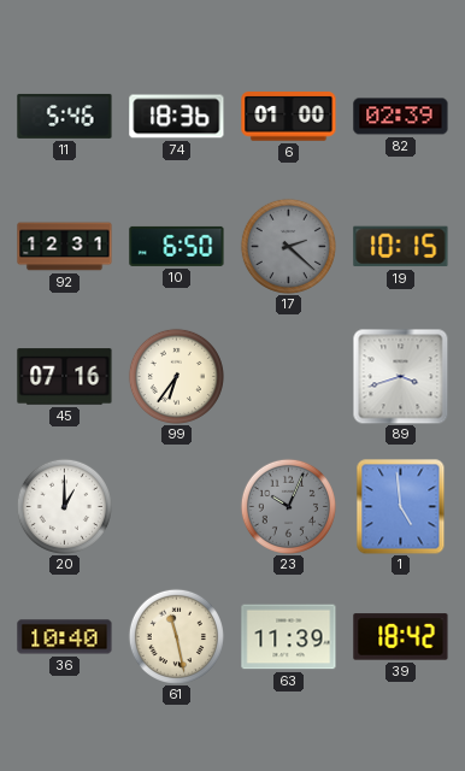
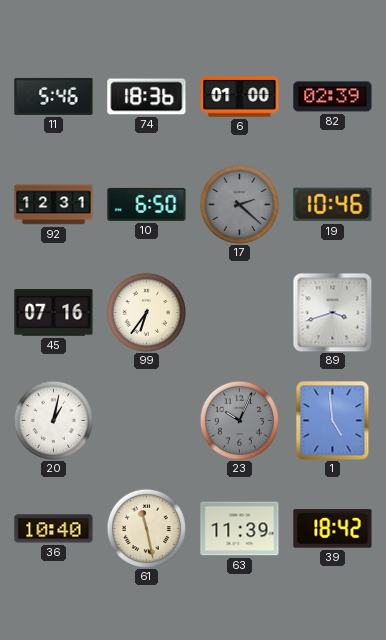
19: 10:15 -> 10:46
20: 1:00 -> 1:02
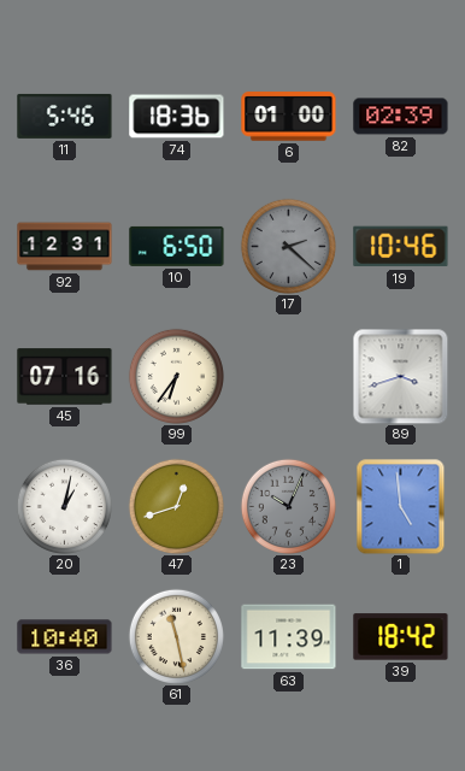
47: none -> 12:42
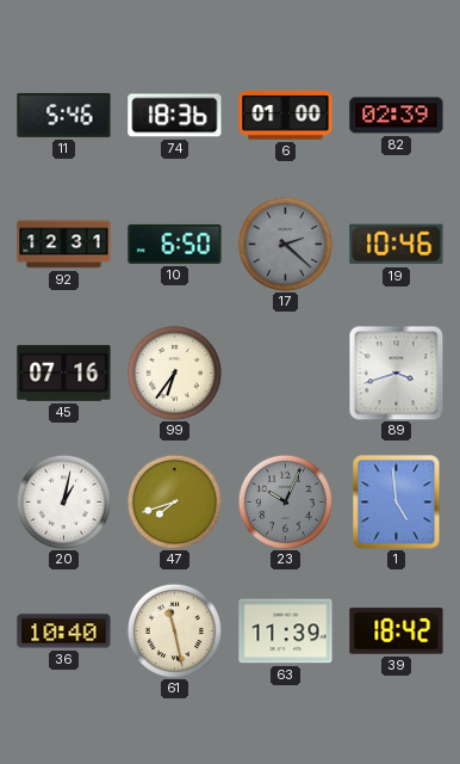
47: 12:42 -> 7:42
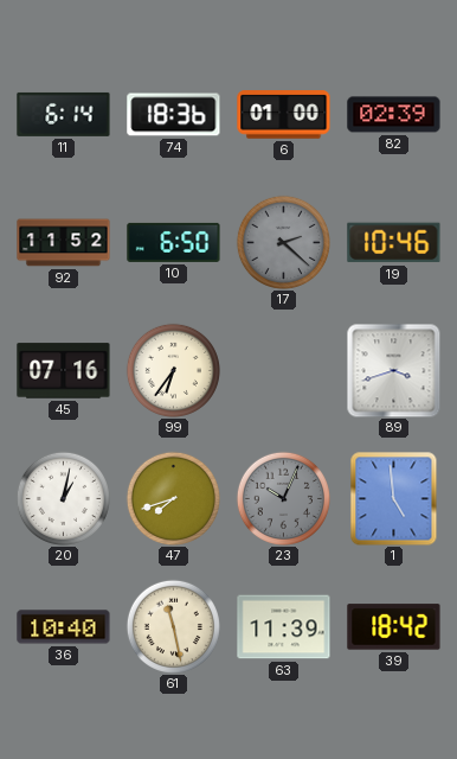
11: 5:46 -> 6:14
92: 12:31 -> 11:52
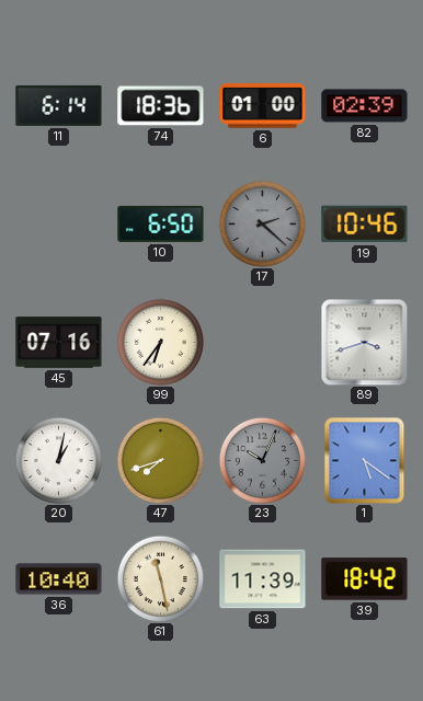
92: 11:52 -> none
1: 4:59 -> 5:21
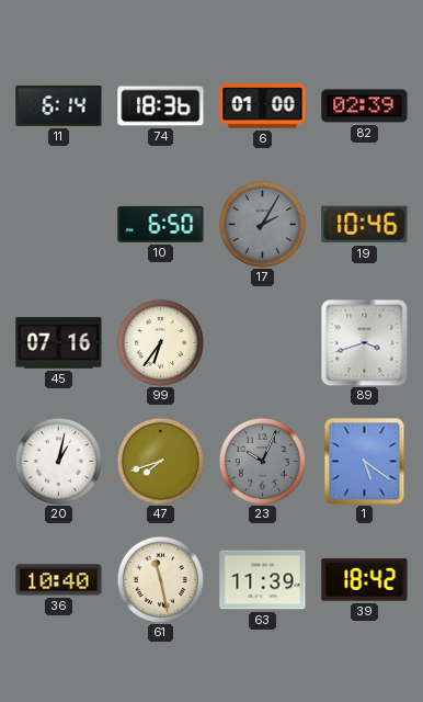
17: 2:22 -> 2:05
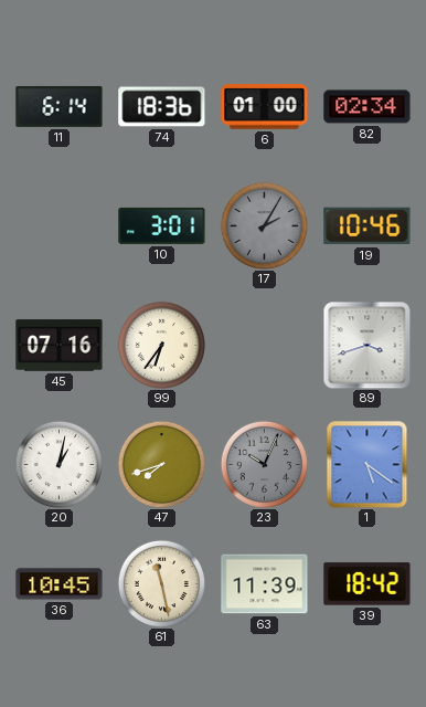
82: 02:39 -> 02:34
10: 6:50 -> 3:01
36: 10:40 -> 10:45
